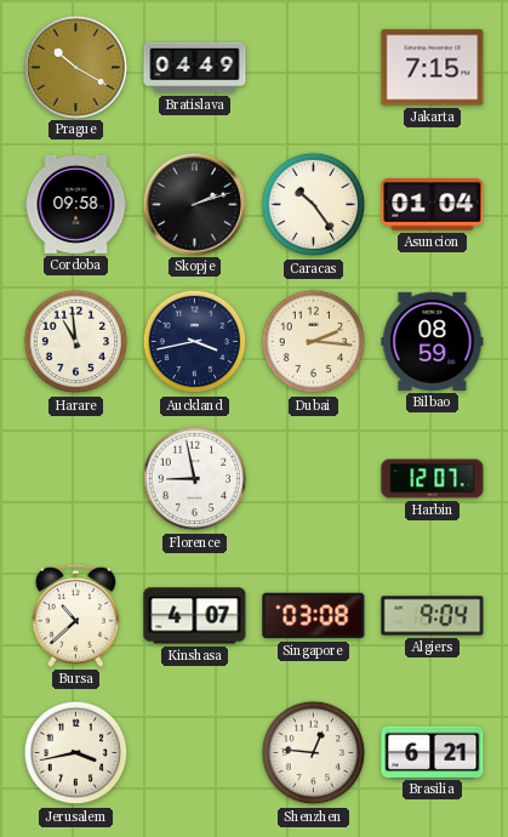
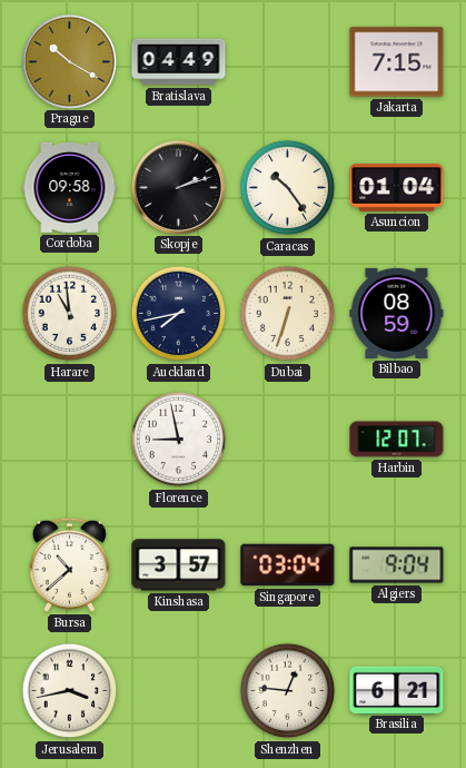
Auckland: 3:43 -> 7:43
Dubai: 2:16 -> 6:33
Kinshasa: 4:07 -> 3:57
Singapore: 03:08 -> 03:04
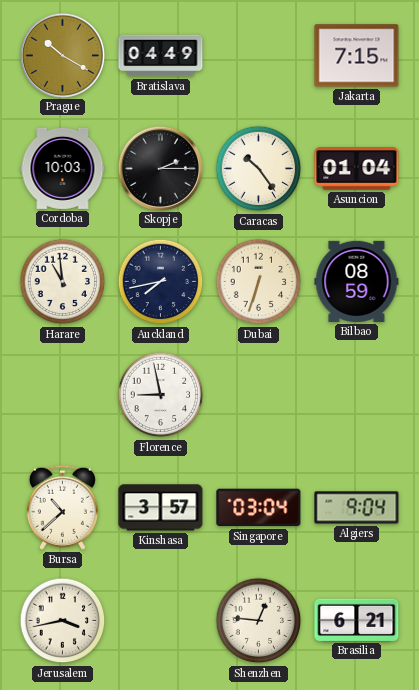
Cordoba: 09:58 -> 10:03
Skopje: 2:12 -> 2:15
Harbin: 12:07 -> none
